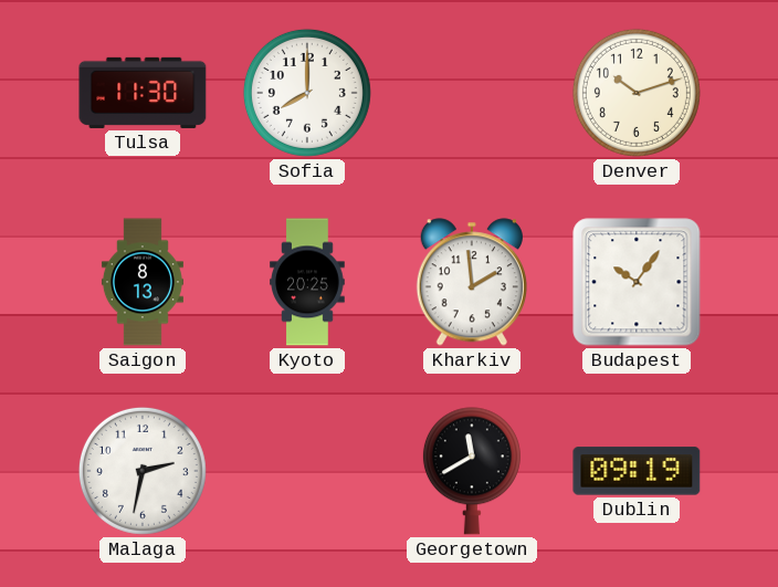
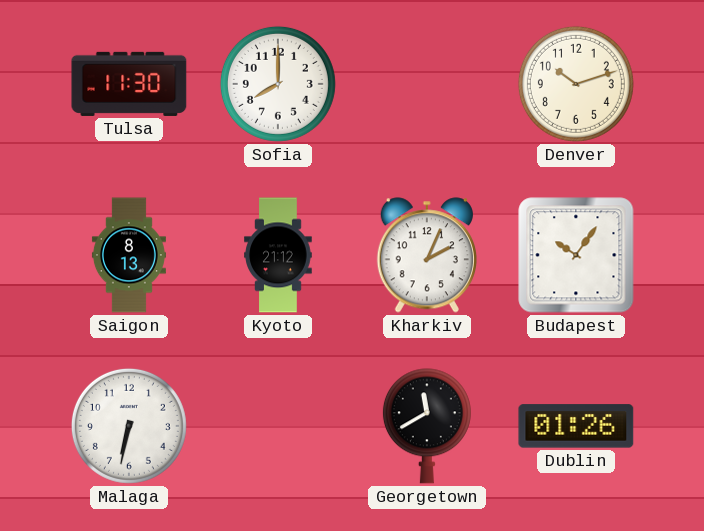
Kyoto: 20:25 -> 21:12
Kharkiv: 1:59 -> 2:04
Malaga: 2:32 -> 6:32
Dublin: 09:19 -> 01:26
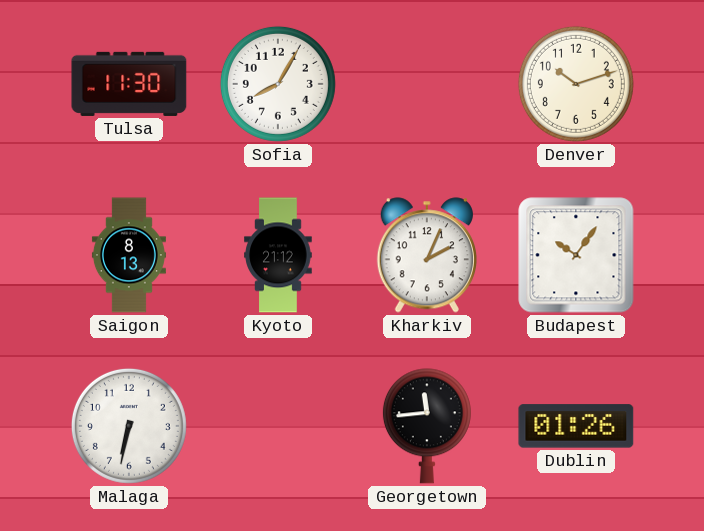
Sofia: 8:00 -> 8:05
Georgetown: 11:40 -> 11:44
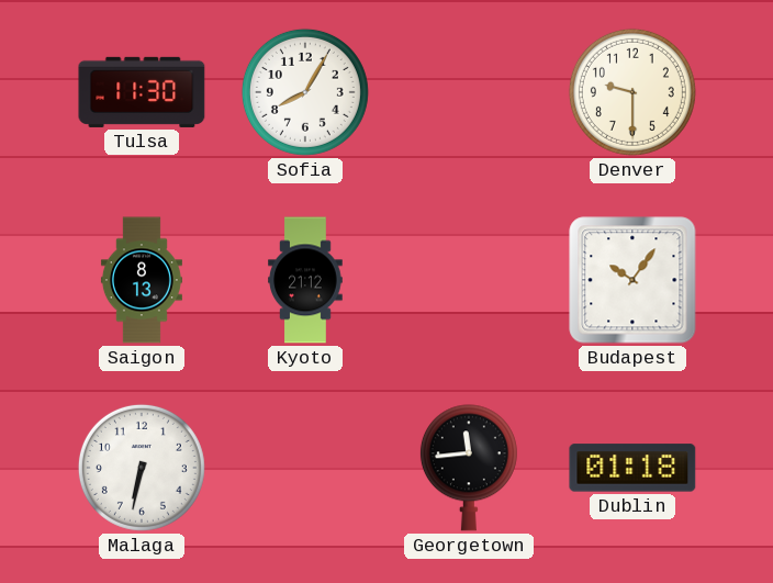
Denver: 10:12 -> 9:30
Kharkiv: 2:04 -> none
Dublin: 01:26 -> 01:18
